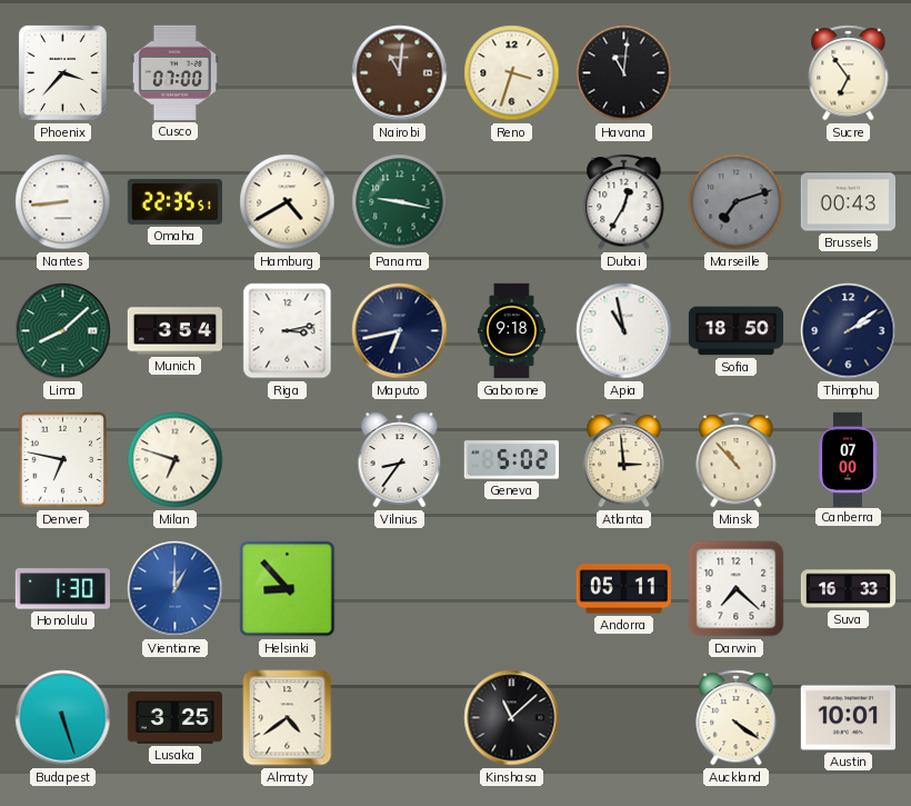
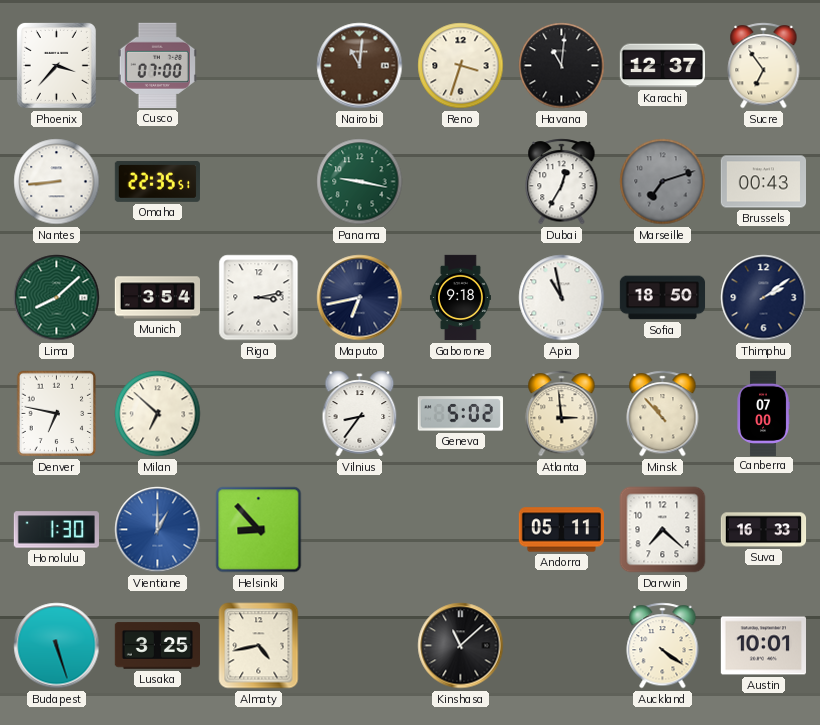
Karachi: none -> 12:37
Hamburg: 4:40 -> none
Milan: 6:48 -> 6:52
Almaty: 4:39 -> 4:43
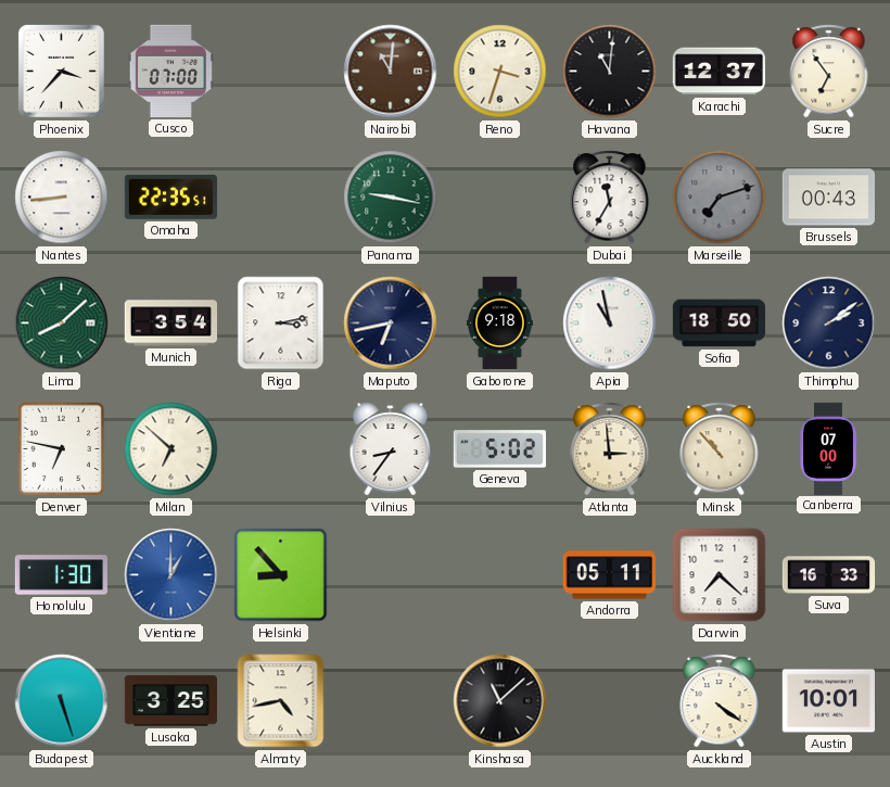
Dubai: 12:35 -> 11:35
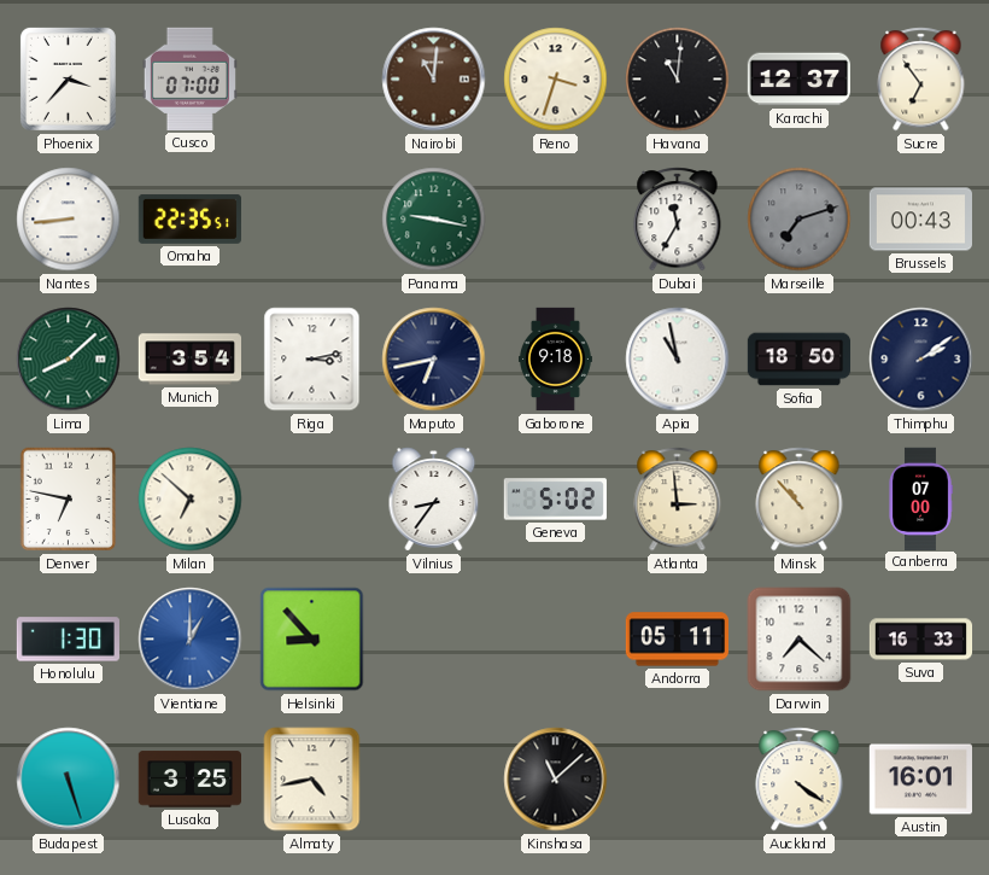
Austin: 10:01 -> 16:01
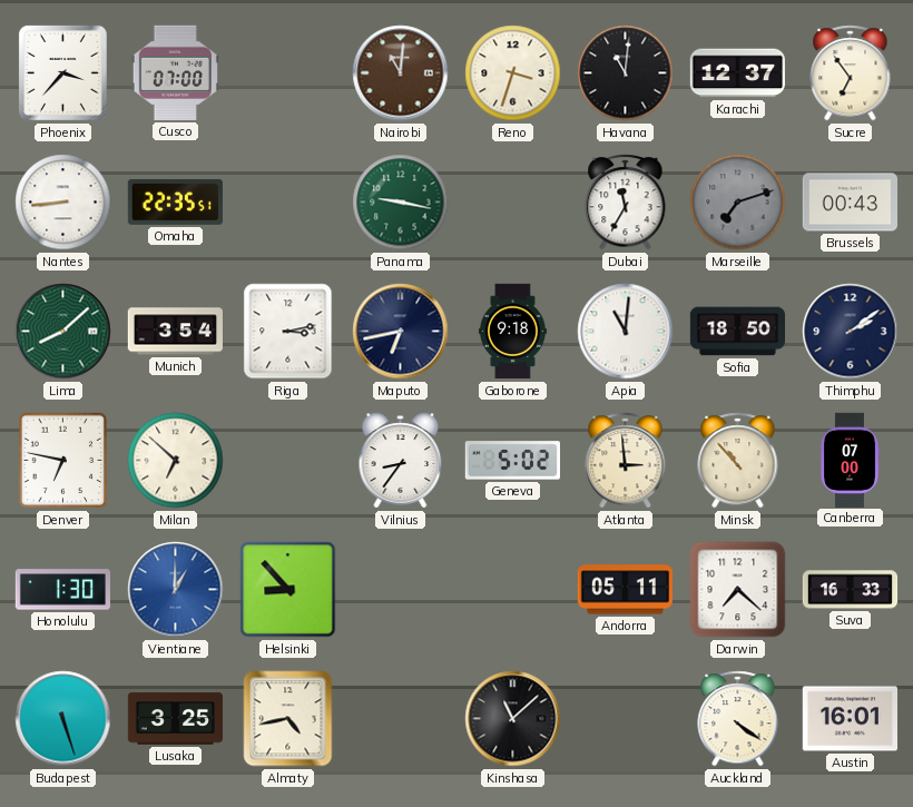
Apia: 10:58 -> 11:01
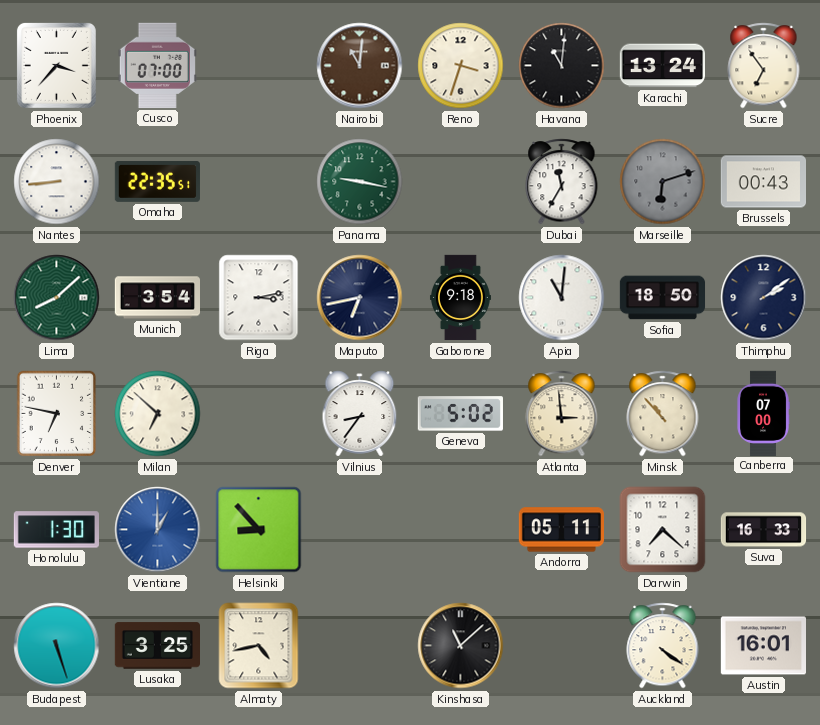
Karachi: 12:37 -> 13:24
Marseille: 7:12 -> 6:12
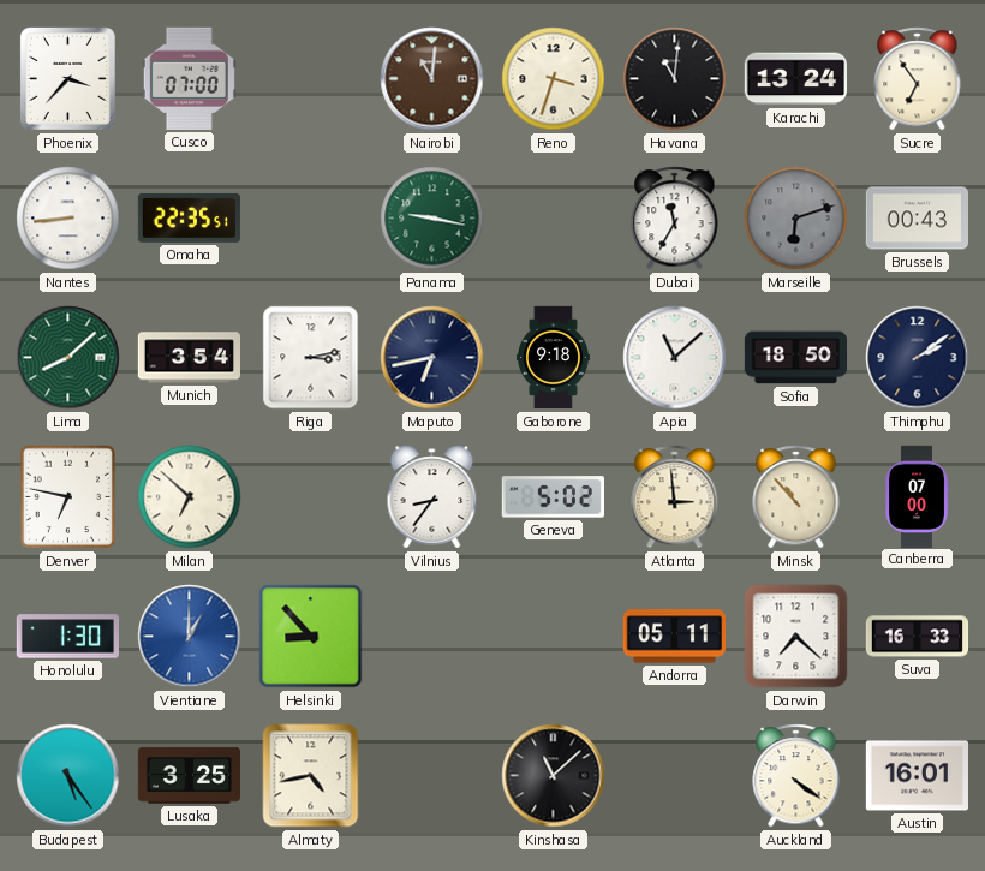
Apia: 11:01 -> 11:08
Budapest: 5:27 -> 5:24
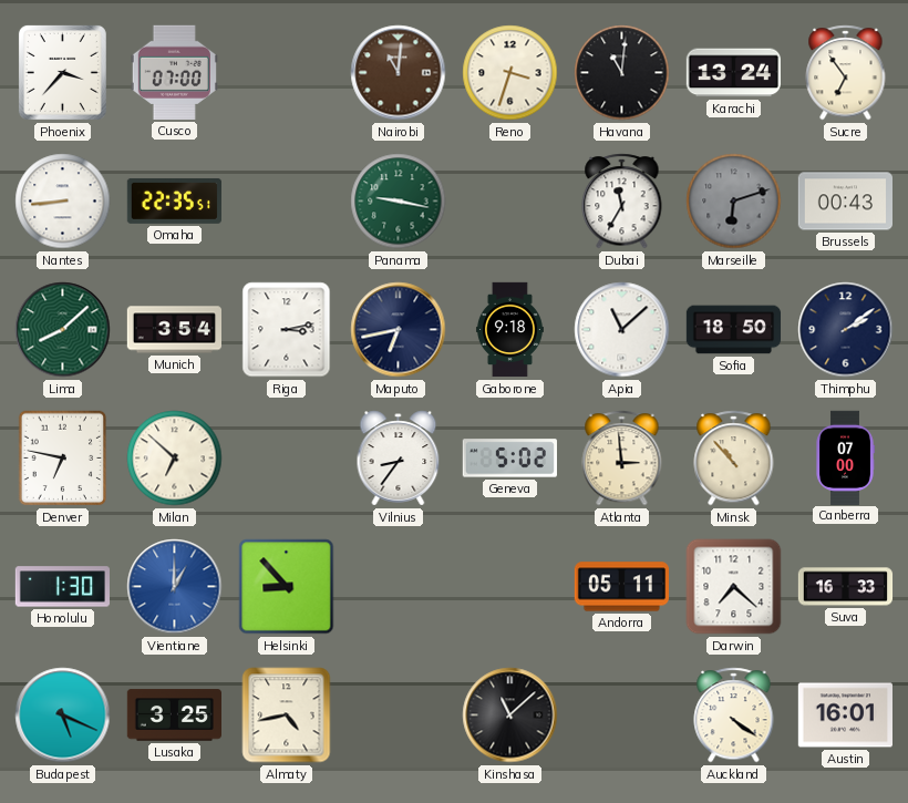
Budapest: 5:24 -> 5:19
